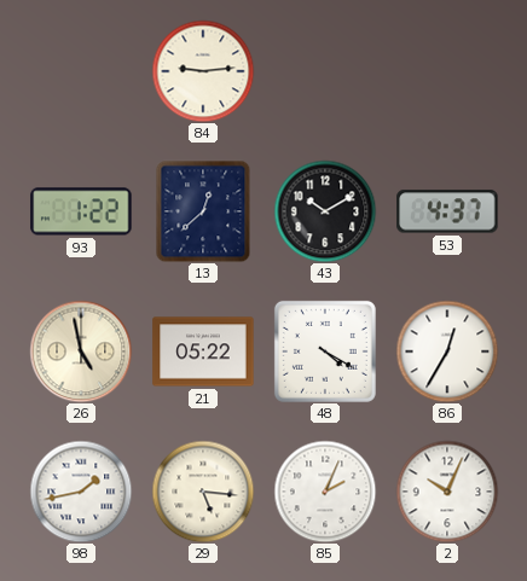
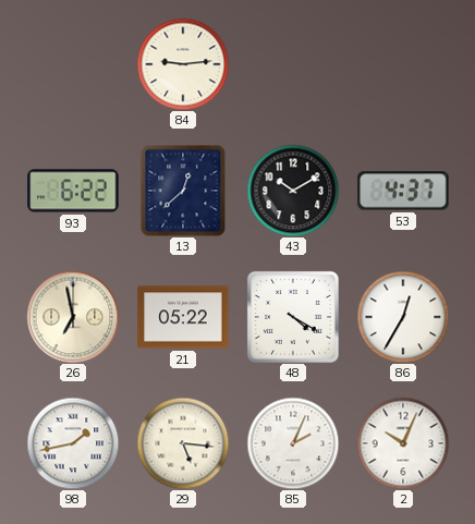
93: 1:22 -> 6:22
26: 4:58 -> 6:58
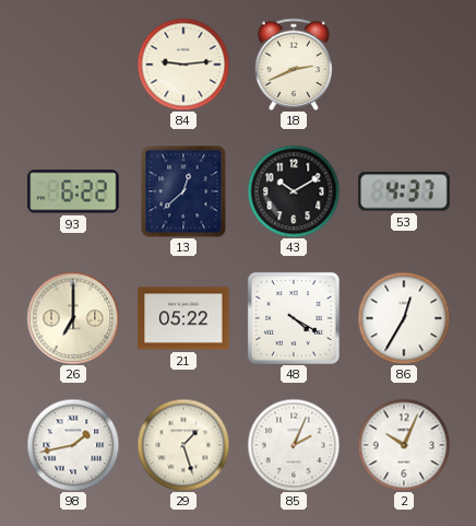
18: none -> 2:41
26: 6:58 -> 7:00
29: 5:16 -> 1:27
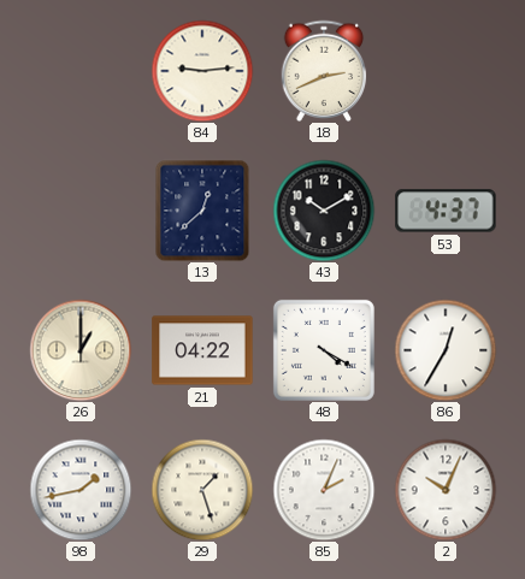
93: 6:22 -> none
26: 7:00 -> 1:00
21: 05:22 -> 04:22
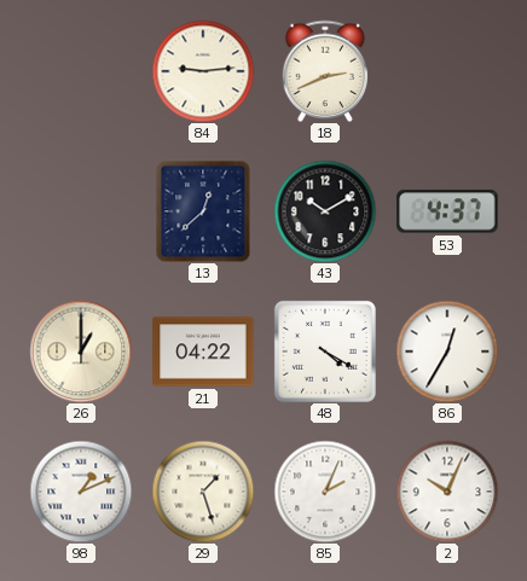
98: 1:43 -> 1:11
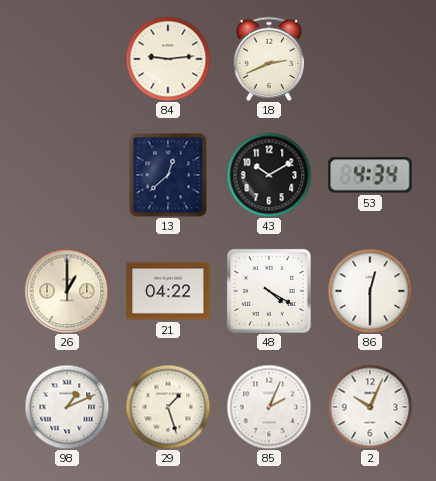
53: 4:37 -> 4:34
86: 12:35 -> 12:30
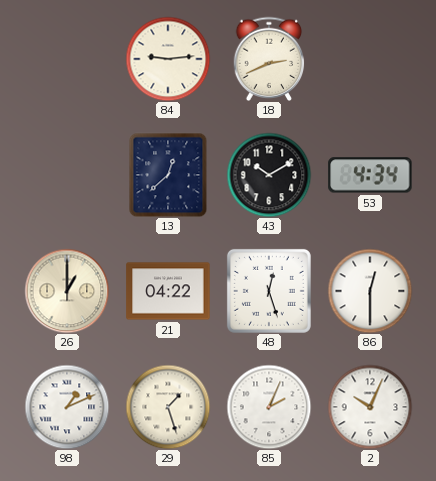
48: 4:20 -> 12:27
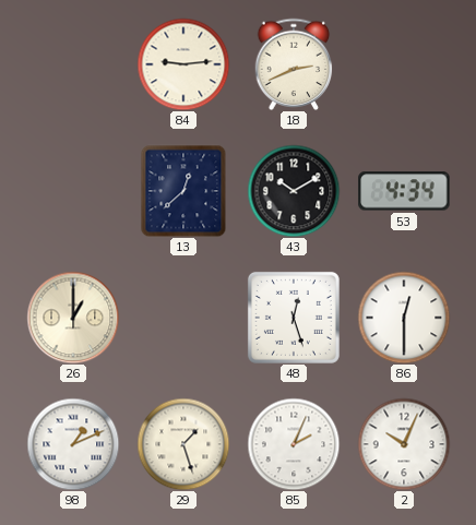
21: 04:22 -> none
